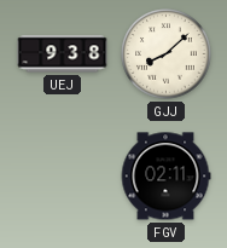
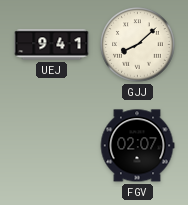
UEJ: 9:38 -> 9:41
FGV: 02:11 -> 02:07
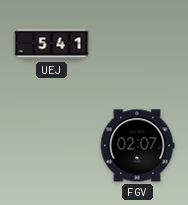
UEJ: 9:41 -> 5:41
GJJ: 8:08 -> none
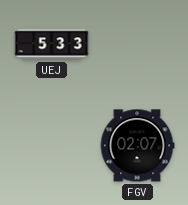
UEJ: 5:41 -> 5:33
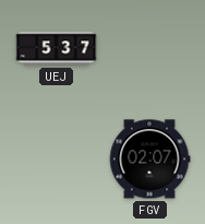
UEJ: 5:33 -> 5:37
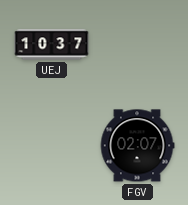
UEJ: 5:37 -> 10:37
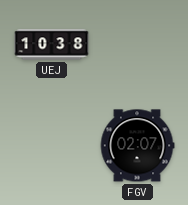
UEJ: 10:37 -> 10:38
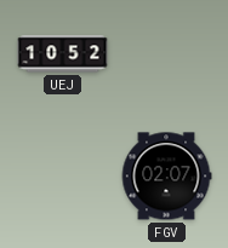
UEJ: 10:38 -> 10:52
